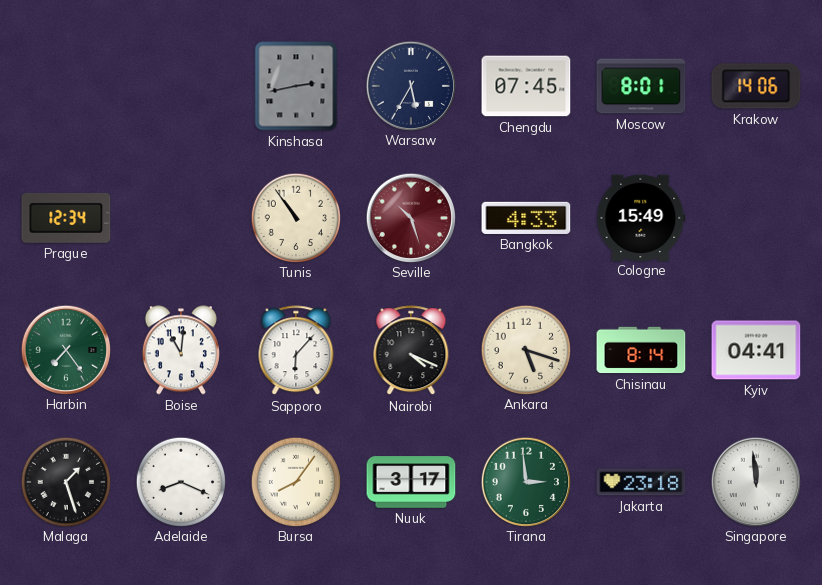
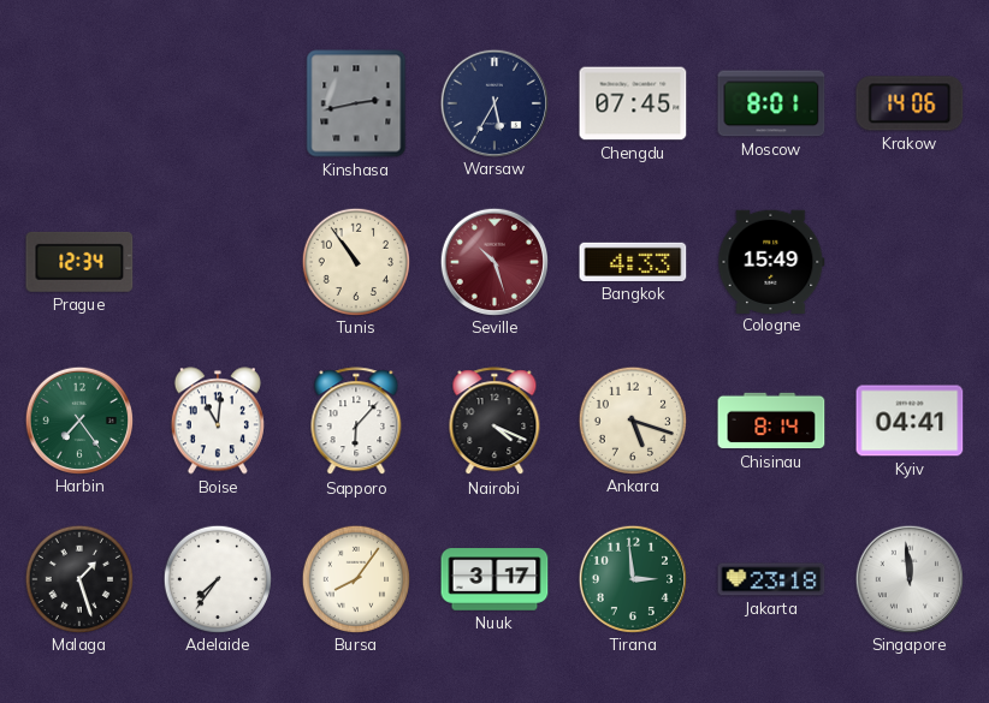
Adelaide: 8:19 -> 7:36
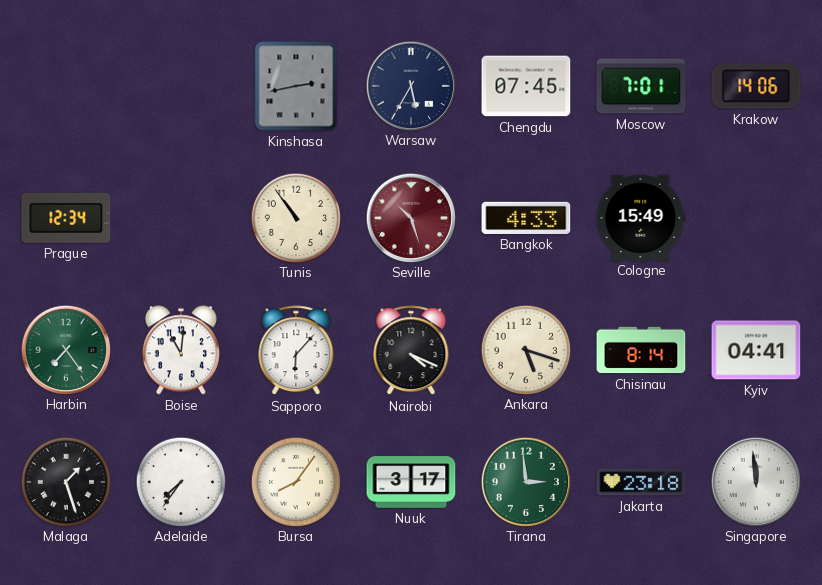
Moscow: 8:01 -> 7:01
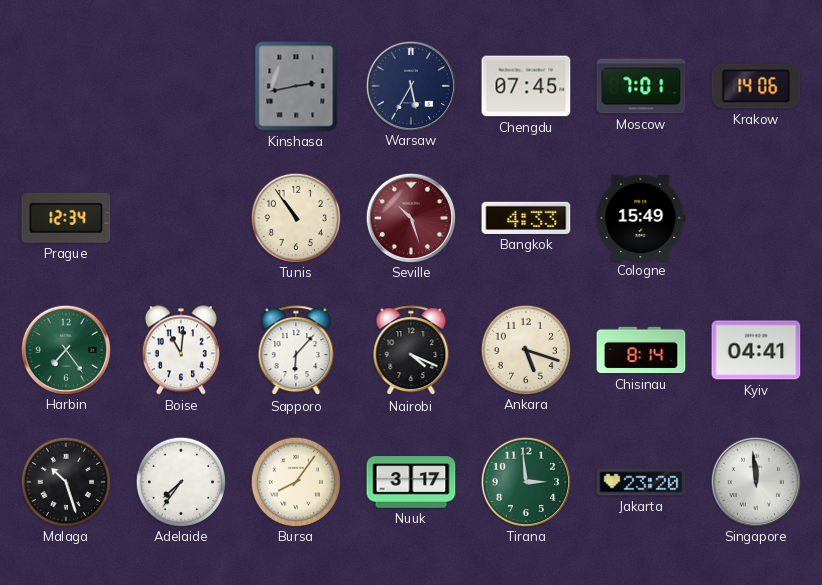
Malaga: 1:27 -> 10:27
Jakarta: 23:18 -> 23:20
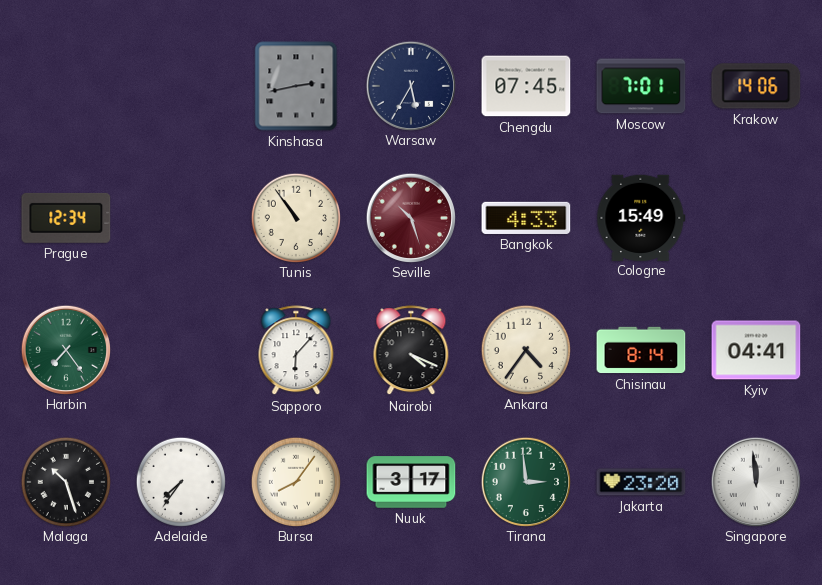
Boise: 11:01 -> none
Ankara: 5:18 -> 4:36
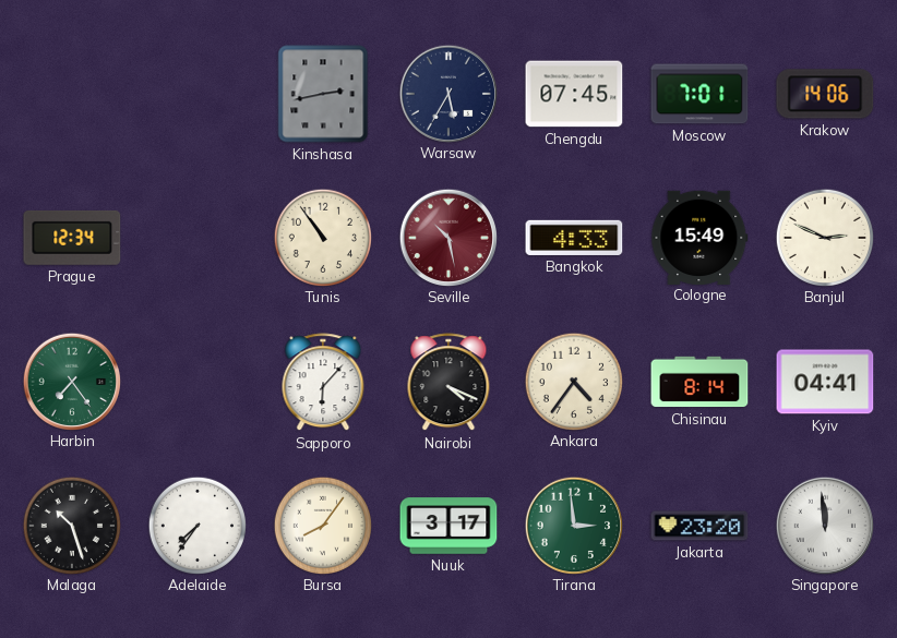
Seville: 10:27 -> 10:28
Banjul: none -> 2:49
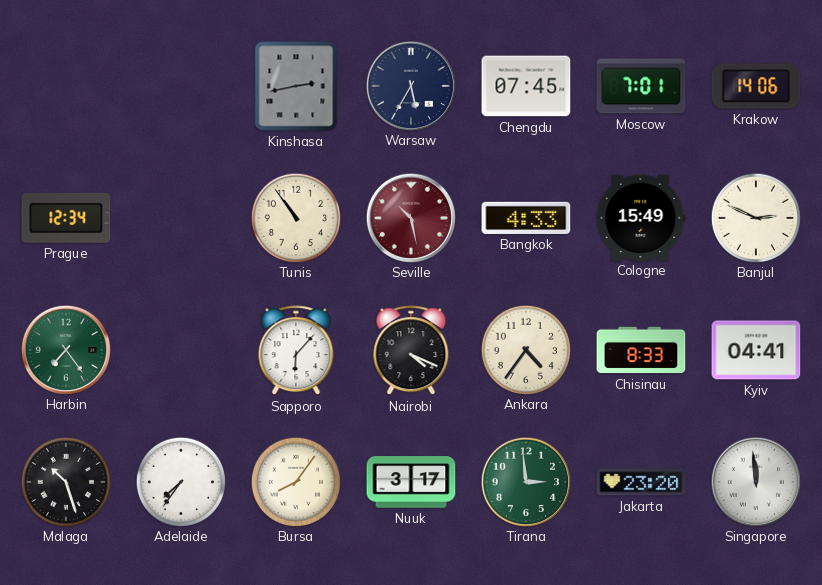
Chisinau: 8:14 -> 8:33
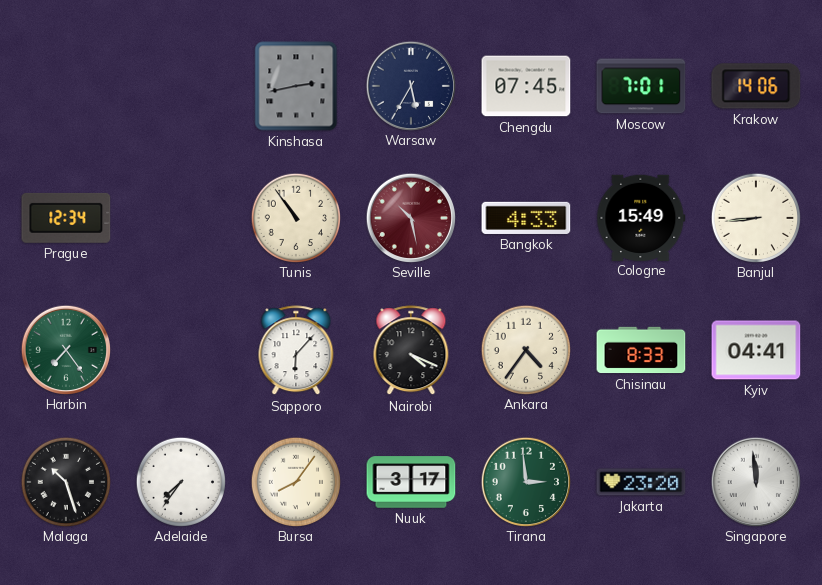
Banjul: 2:49 -> 8:44
